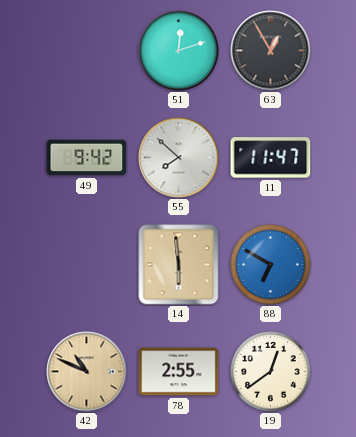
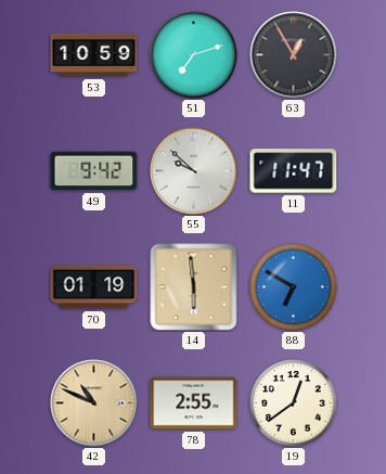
53: none -> 10:59
51: 12:12 -> 7:12
55: 7:52 -> 9:52
70: none -> 01:19
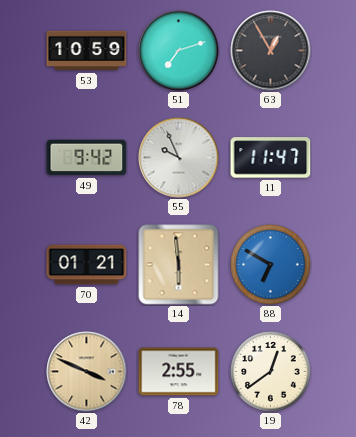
55: 9:52 -> 9:56
70: 01:19 -> 01:21
42: 10:49 -> 3:49
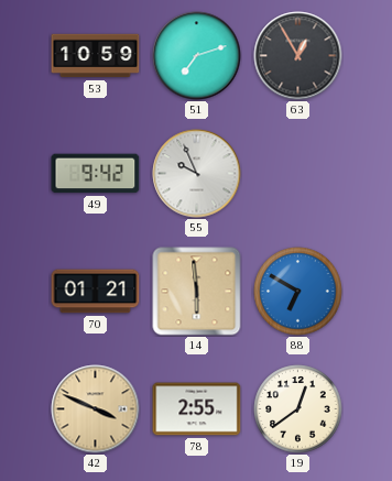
11: 11:47 -> none
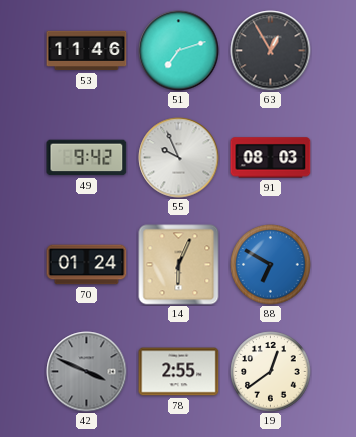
53: 10:59 -> 11:46
91: none -> 08:03
70: 01:21 -> 01:24
14: 5:59 -> 6:04
42 dial: champagne -> grey
